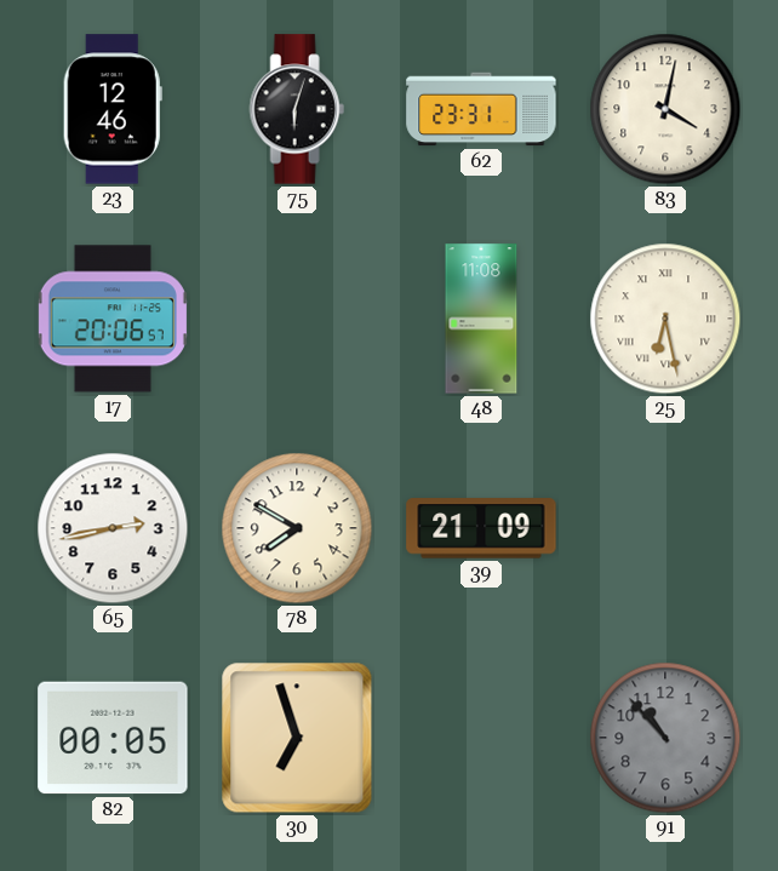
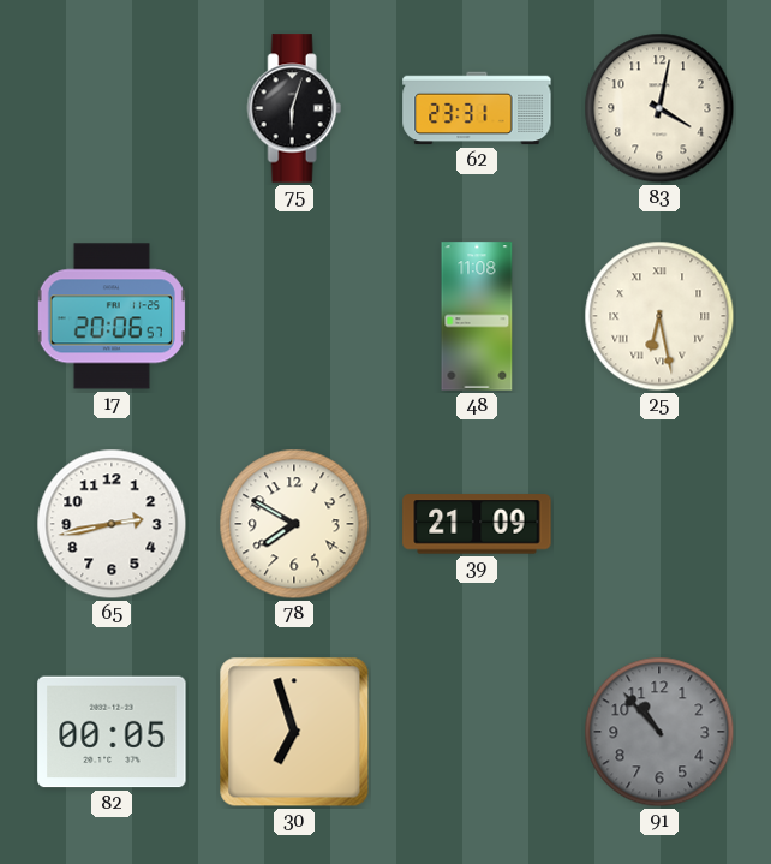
23: 12:46 -> none
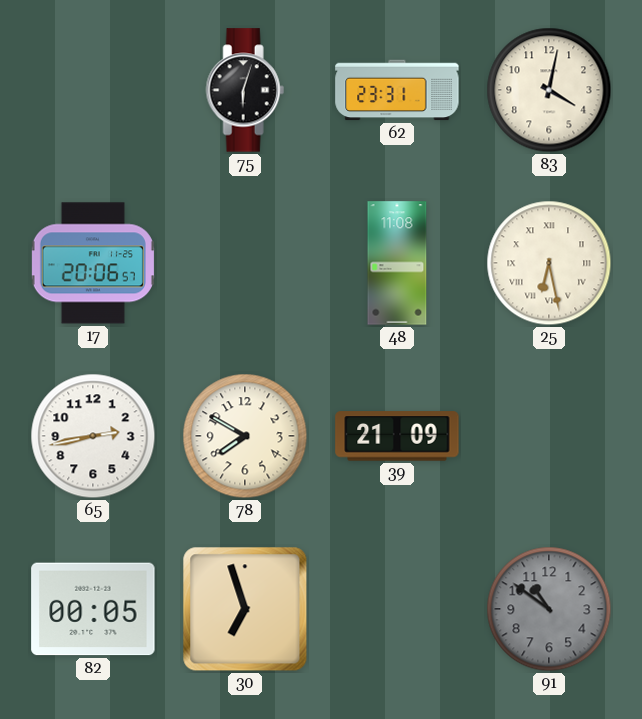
91: 10:53 -> 10:51
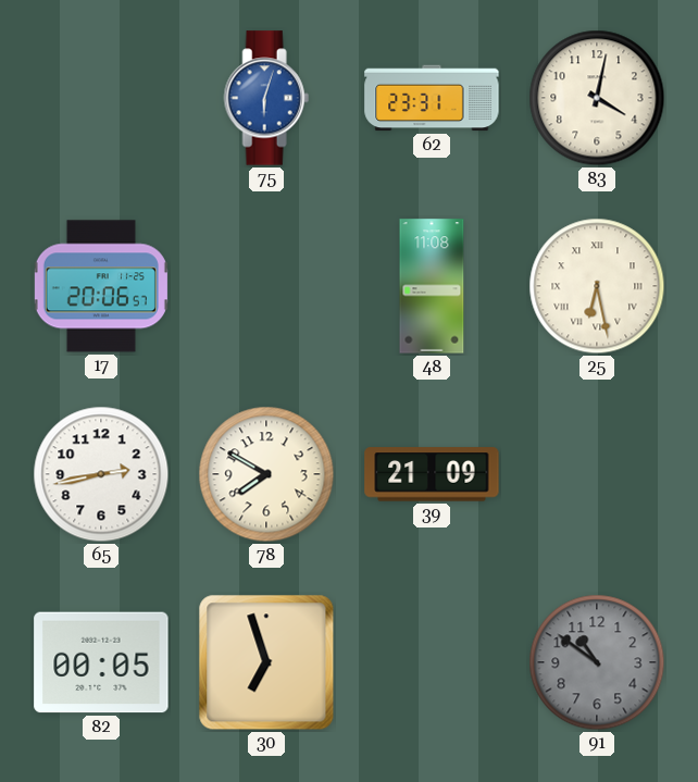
75 dial: black -> blue
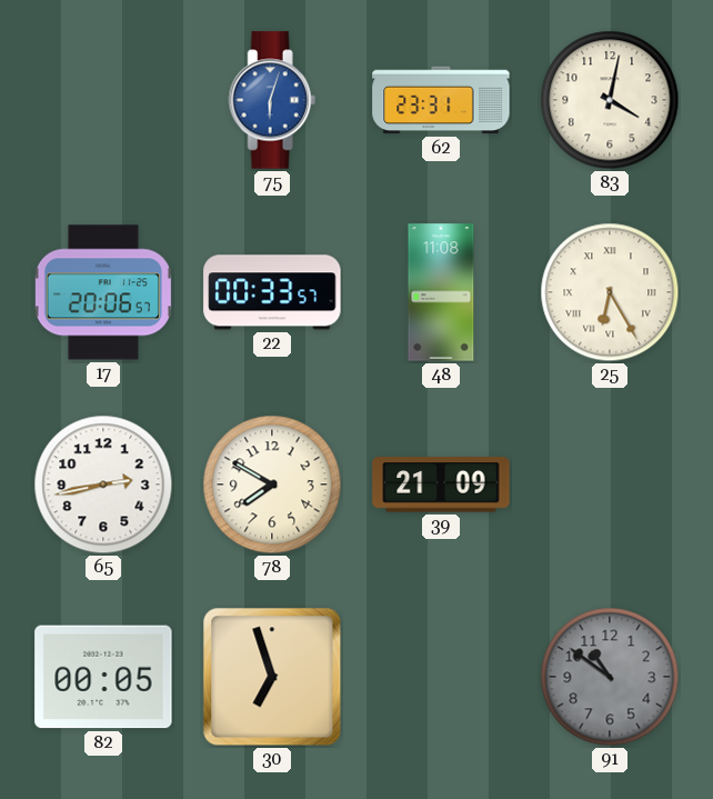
22: none -> 00:33
25: 6:28 -> 6:25
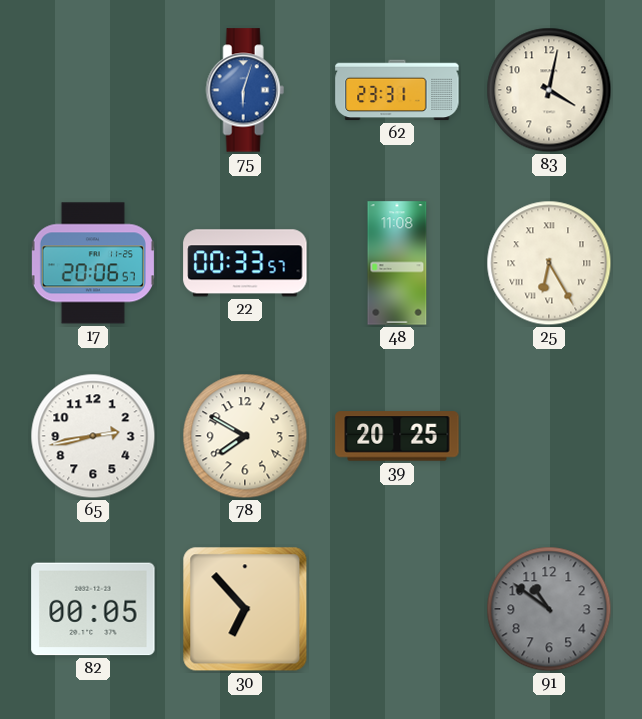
39: 21:09 -> 20:25
30: 6:57 -> 6:53
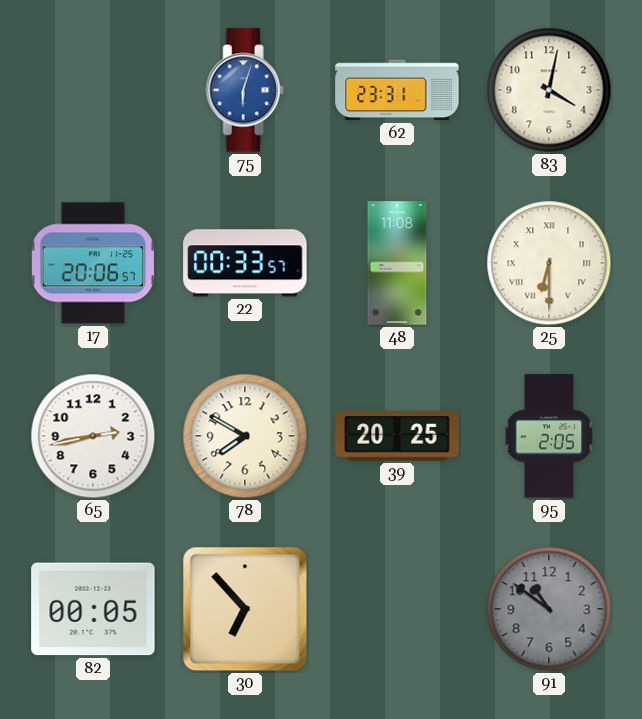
25: 6:25 -> 6:30
95: none -> 2:05
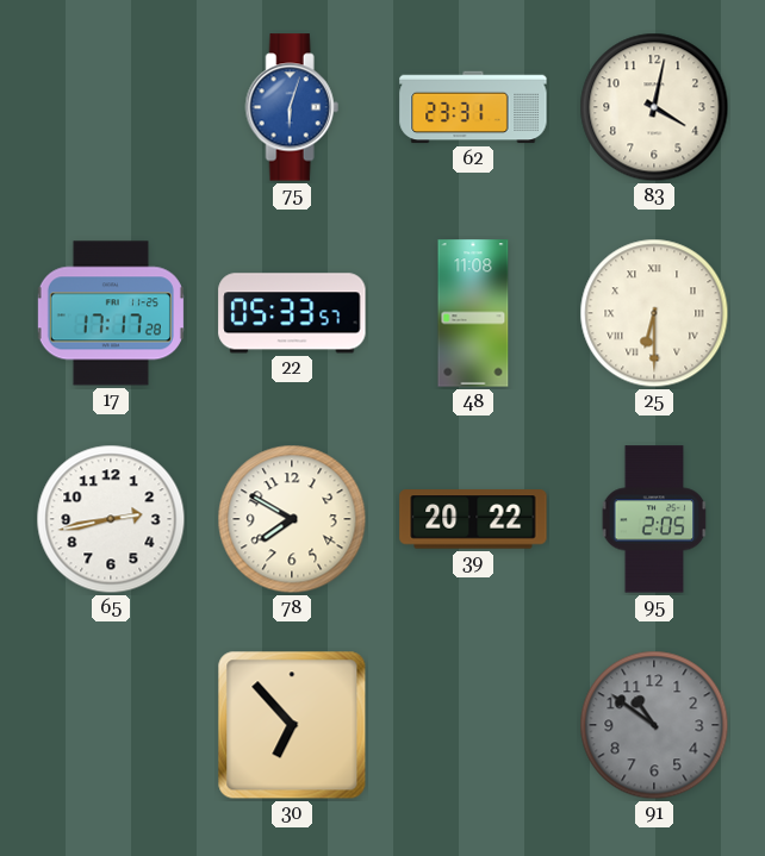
17: 20:06 -> 17:17
22: 00:33 -> 05:33
39: 20:25 -> 20:22
82: 00:05 -> none
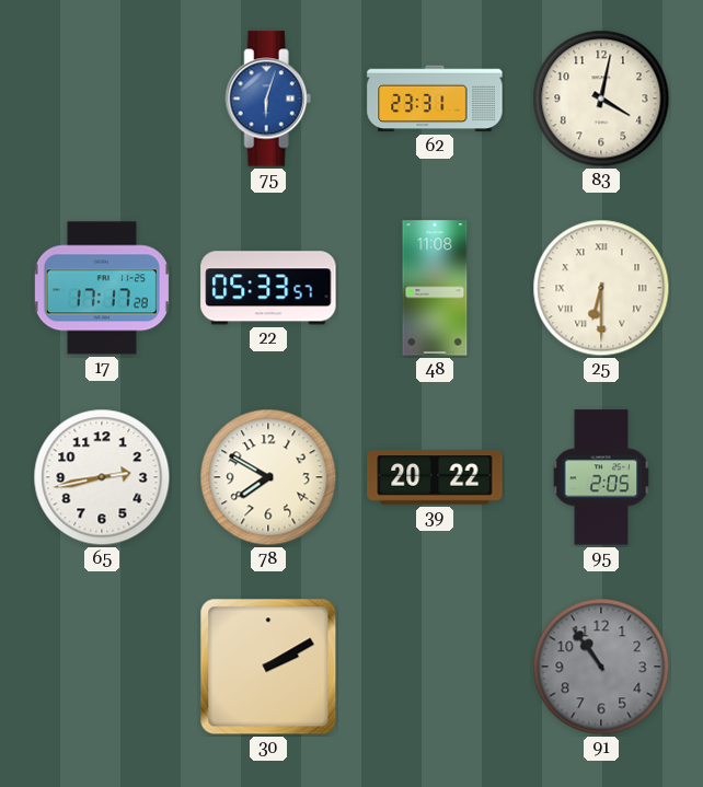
30: 6:53 -> 2:10
91: 10:51 -> 10:54
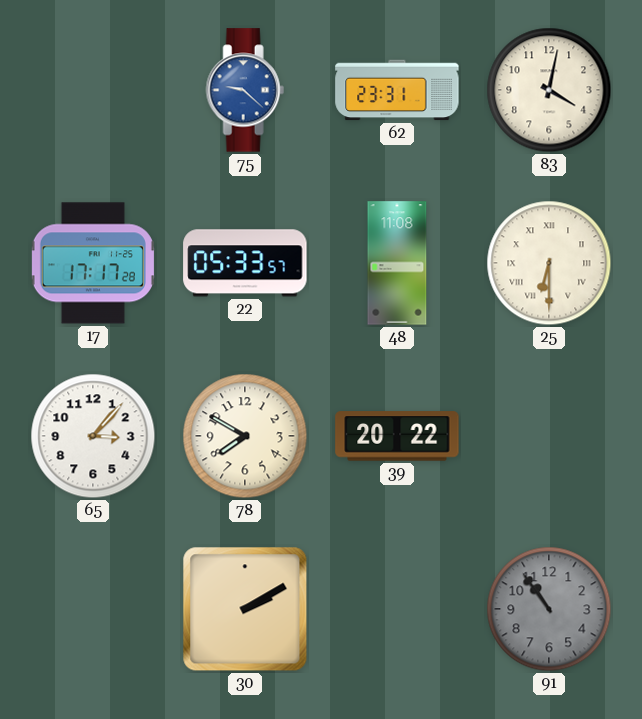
75: 6:03 -> 9:22
65: 2:43 -> 3:07
95: 2:05 -> none
